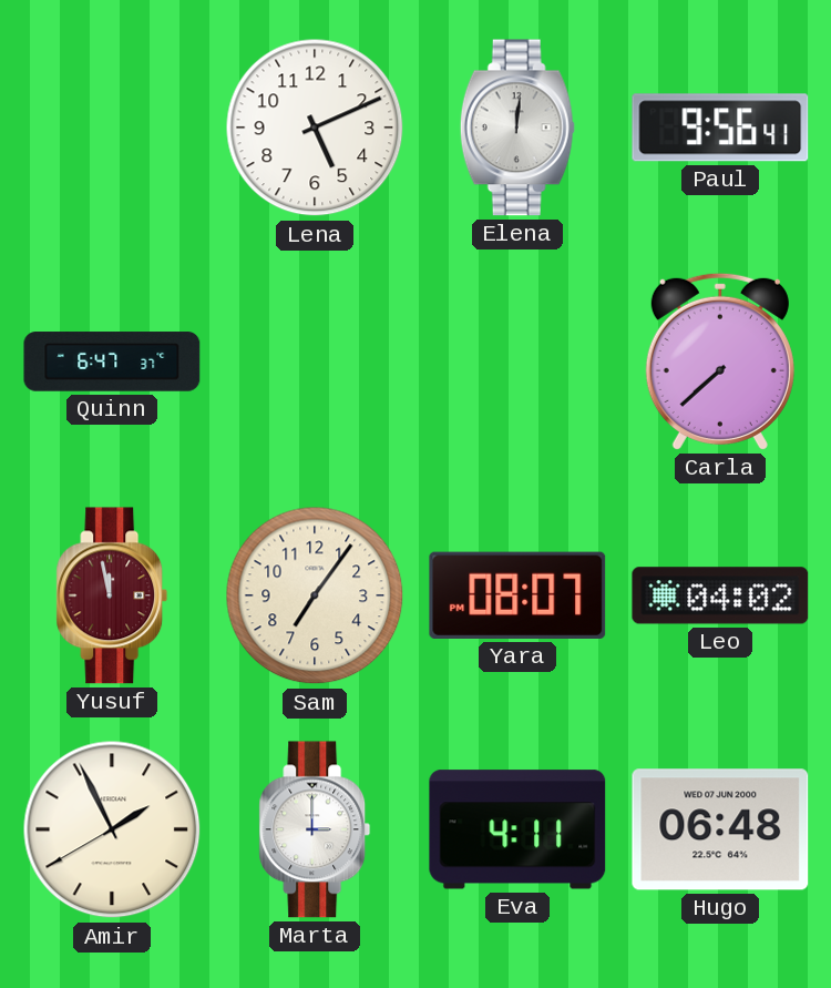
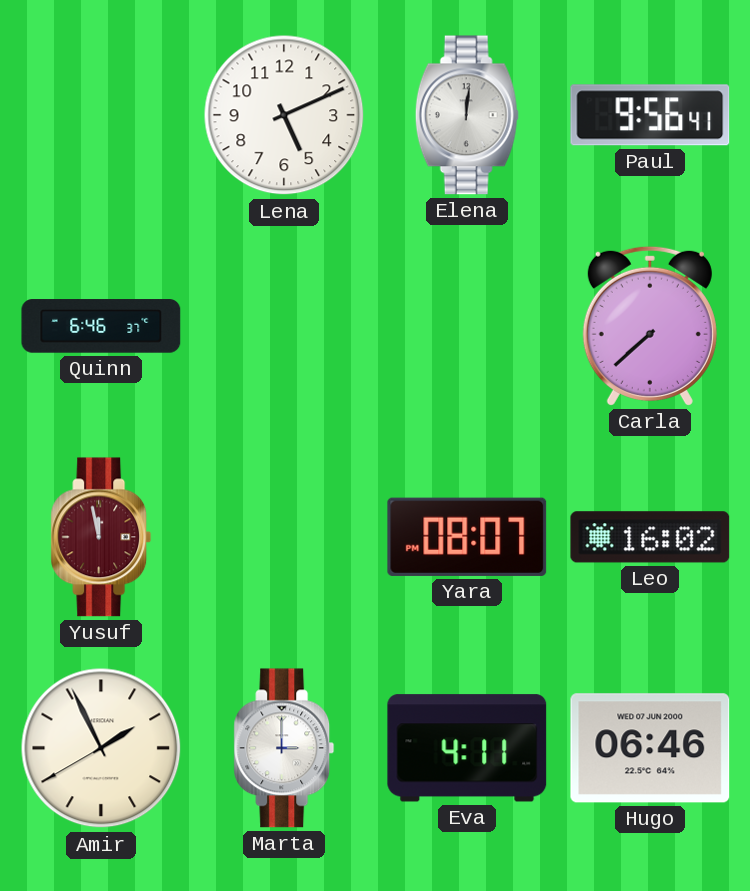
Quinn: 6:47 -> 6:46
Sam: 7:06 -> none
Leo: 04:02 -> 16:02
Hugo: 06:48 -> 06:46
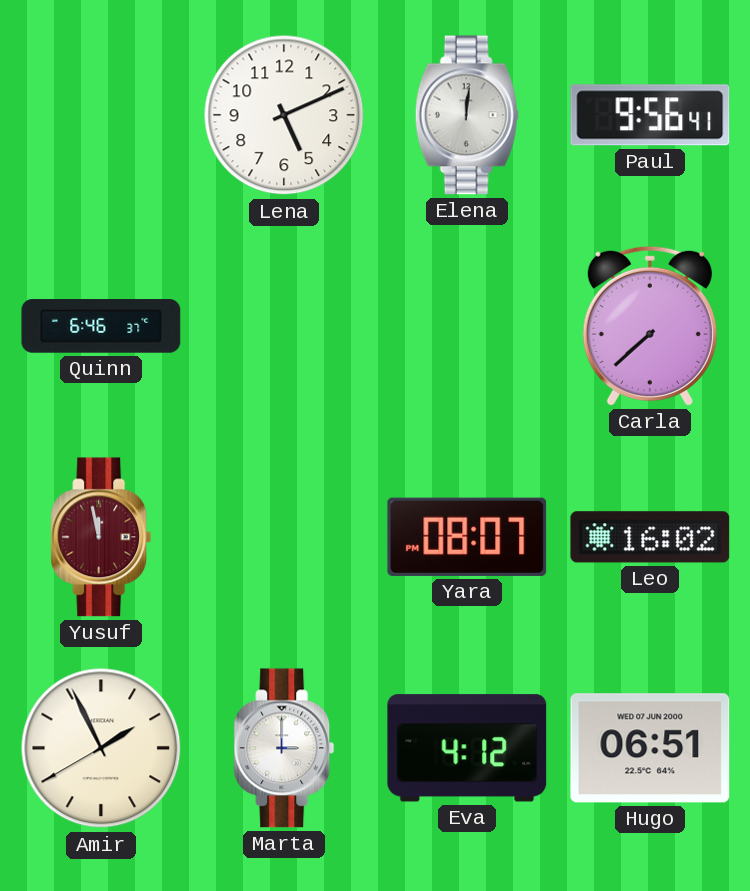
Eva: 4:11 -> 4:12
Hugo: 06:46 -> 06:51
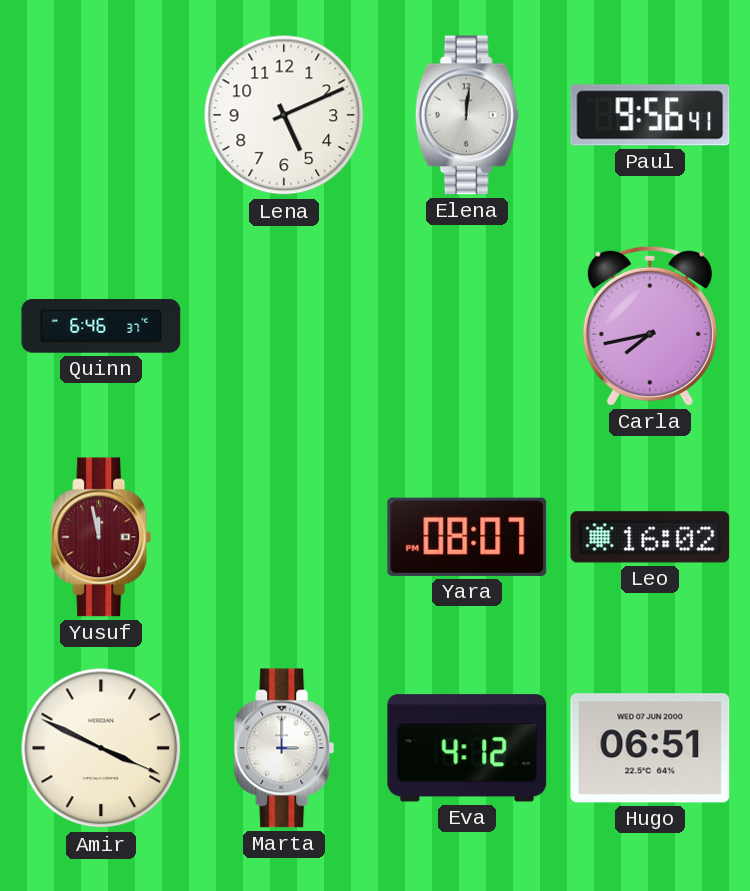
Carla: 7:38 -> 7:43
Amir: 1:55 -> 3:49
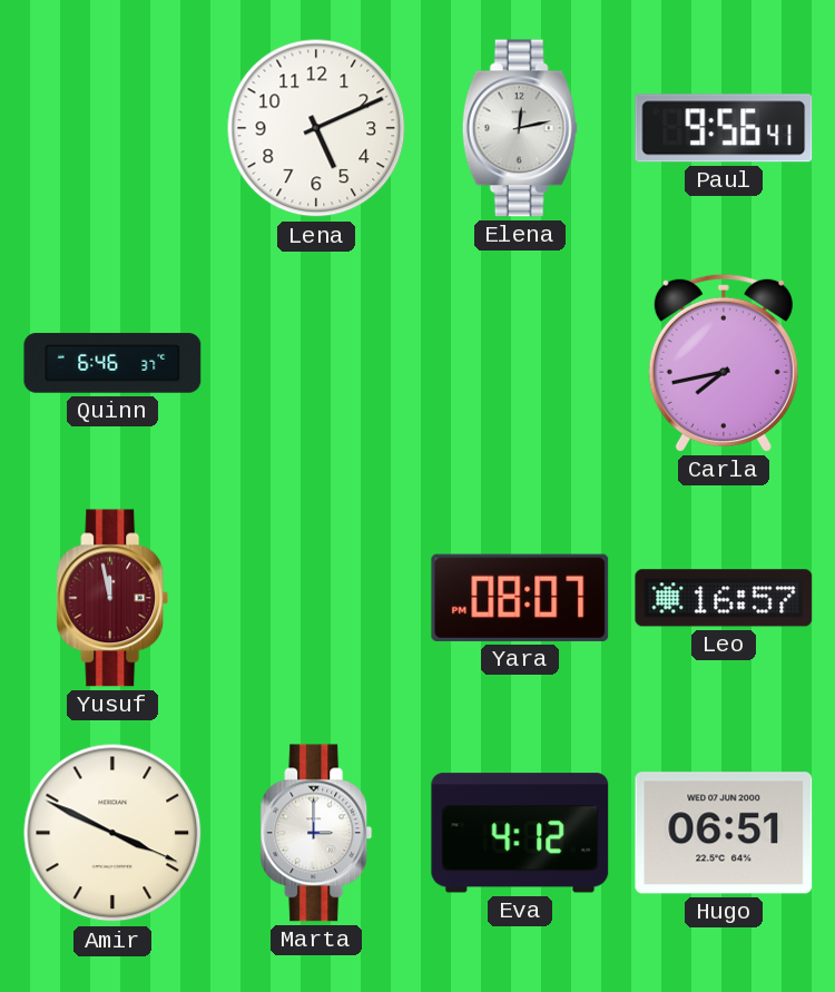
Elena: 12:01 -> 12:13
Leo: 16:02 -> 16:57
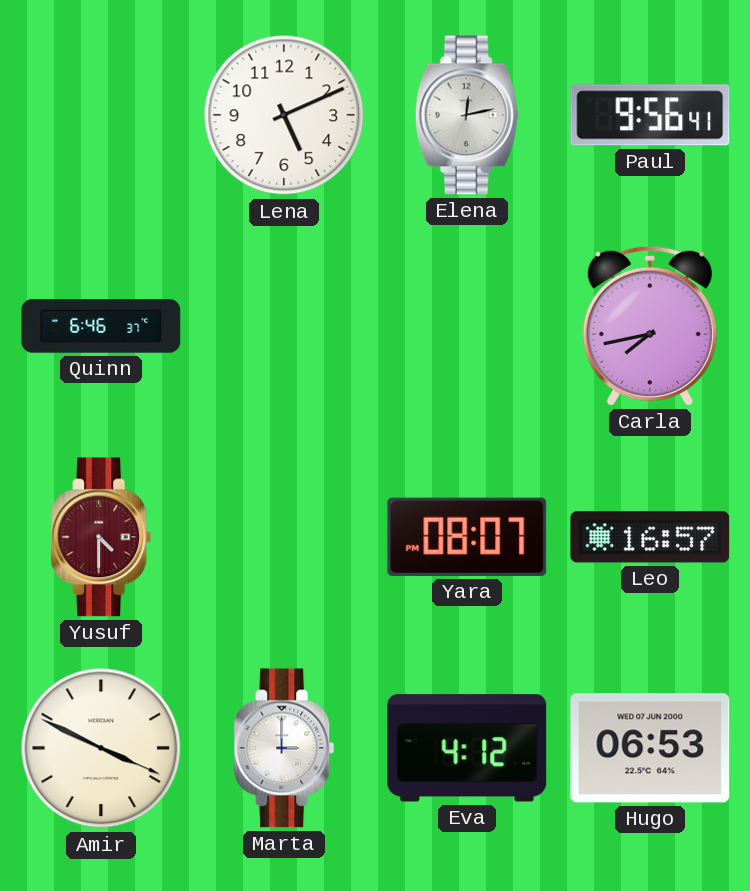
Yusuf: 11:58 -> 4:30
Hugo: 06:51 -> 06:53
